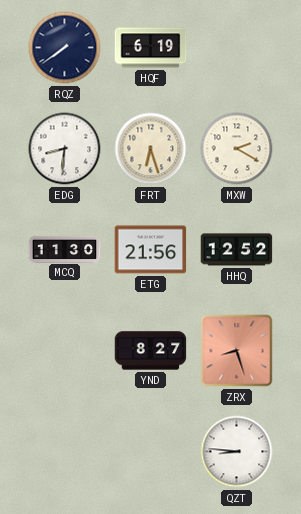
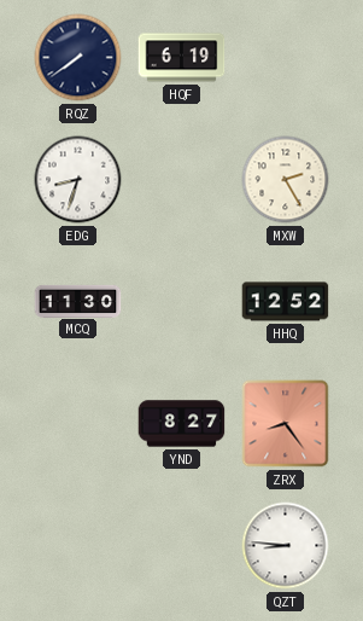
EDG: 8:31 -> 8:33
FRT: 6:27 -> none
MXW: 2:20 -> 2:25
ETG: 21:56 -> none
ZRX: 8:27 -> 8:24
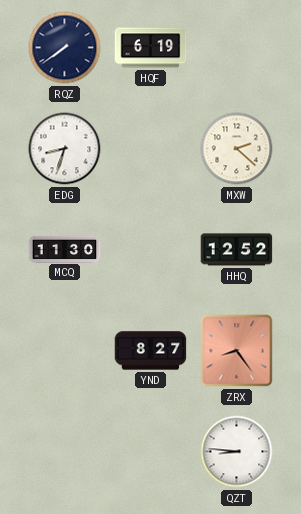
MXW: 2:25 -> 2:22
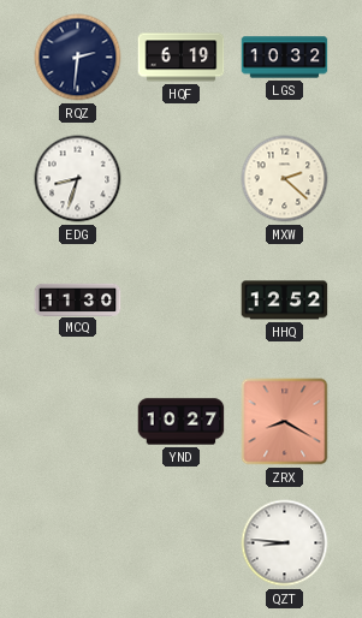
RQZ: 7:39 -> 2:31
LGS: none -> 10:32
YND: 8:27 -> 10:27
ZRX: 8:24 -> 8:20
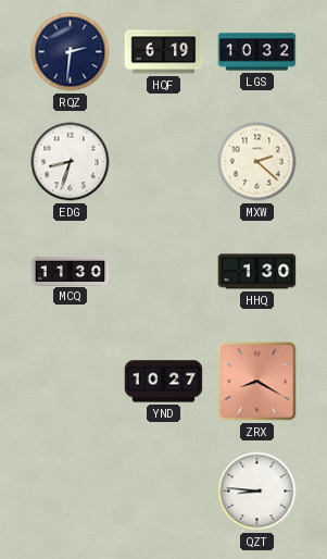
HHQ: 12:52 -> 1:30
